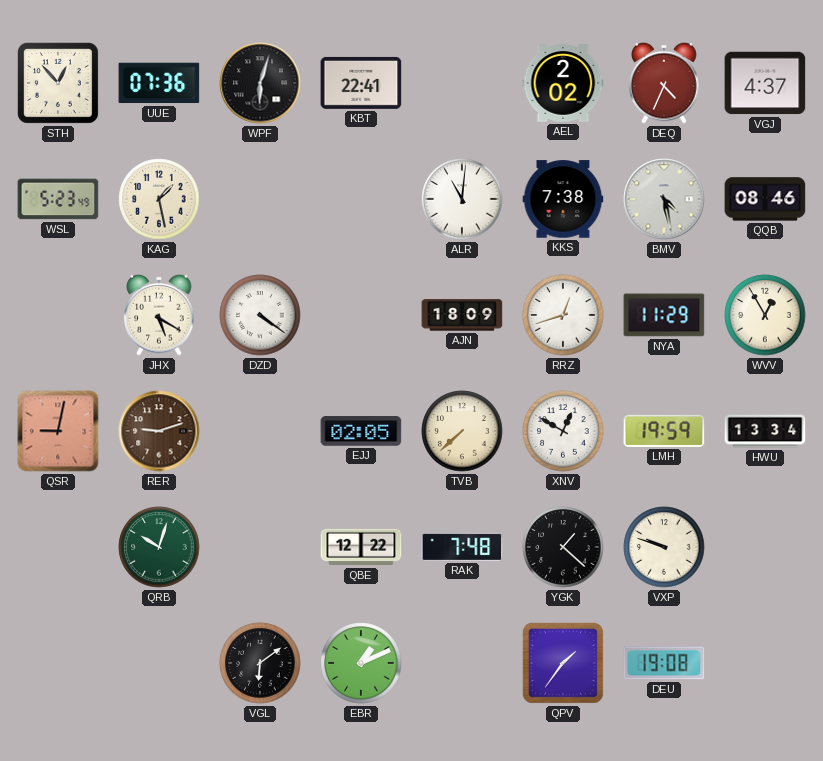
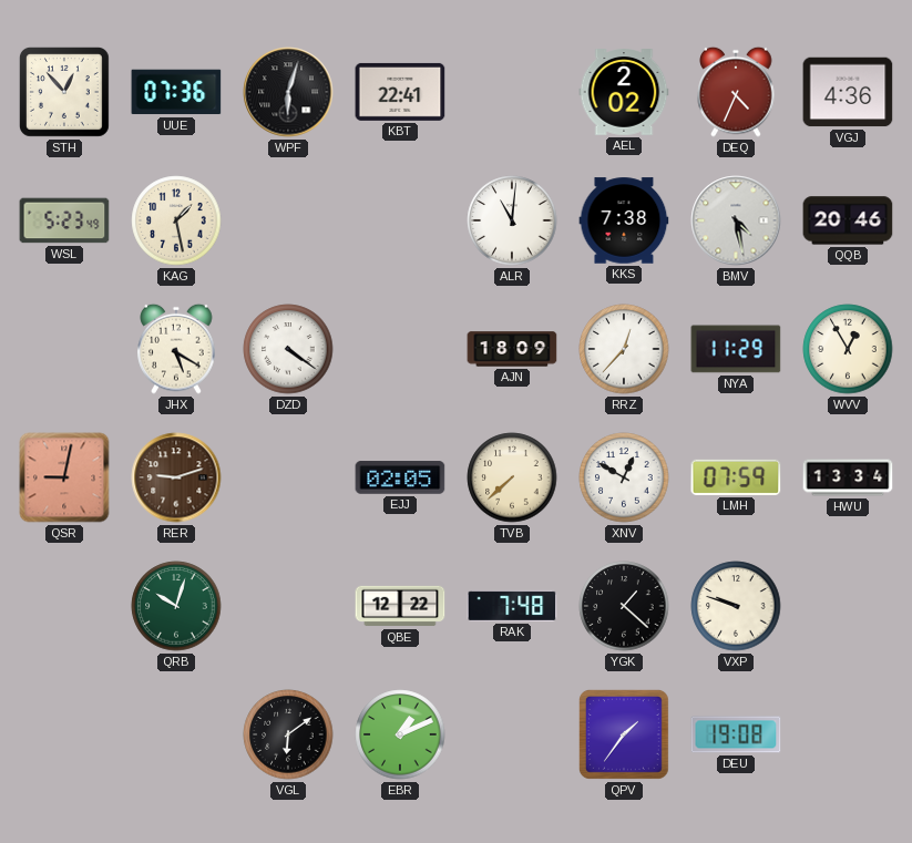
VGJ: 4:37 -> 4:36
QQB: 08:46 -> 20:46
RRZ: 12:42 -> 12:37
LMH: 19:59 -> 07:59
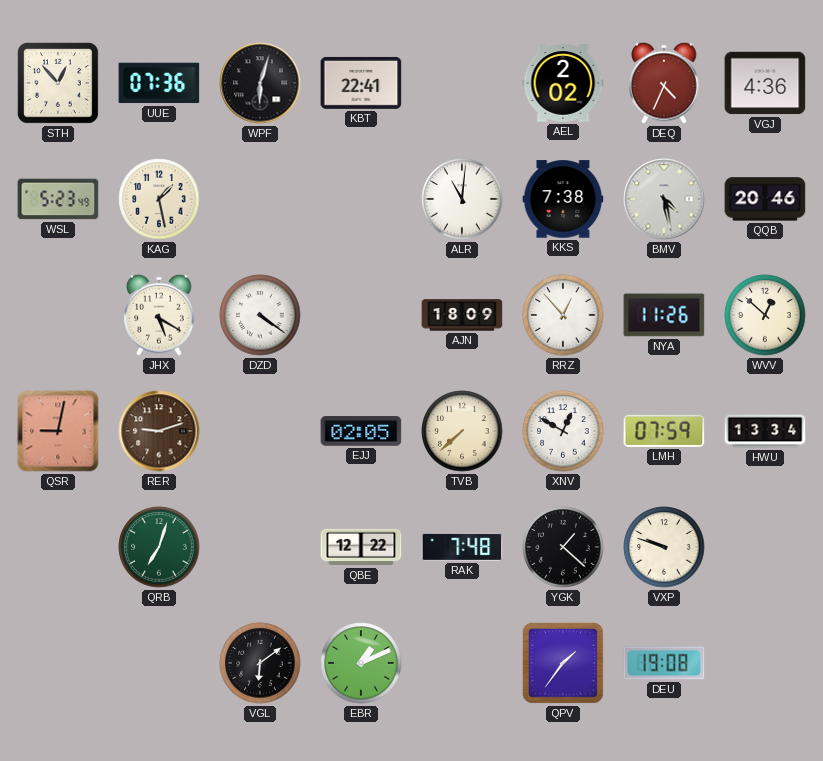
RRZ: 12:37 -> 12:53
NYA: 11:29 -> 11:26
WVV: 12:55 -> 12:52
QRB: 10:03 -> 7:03
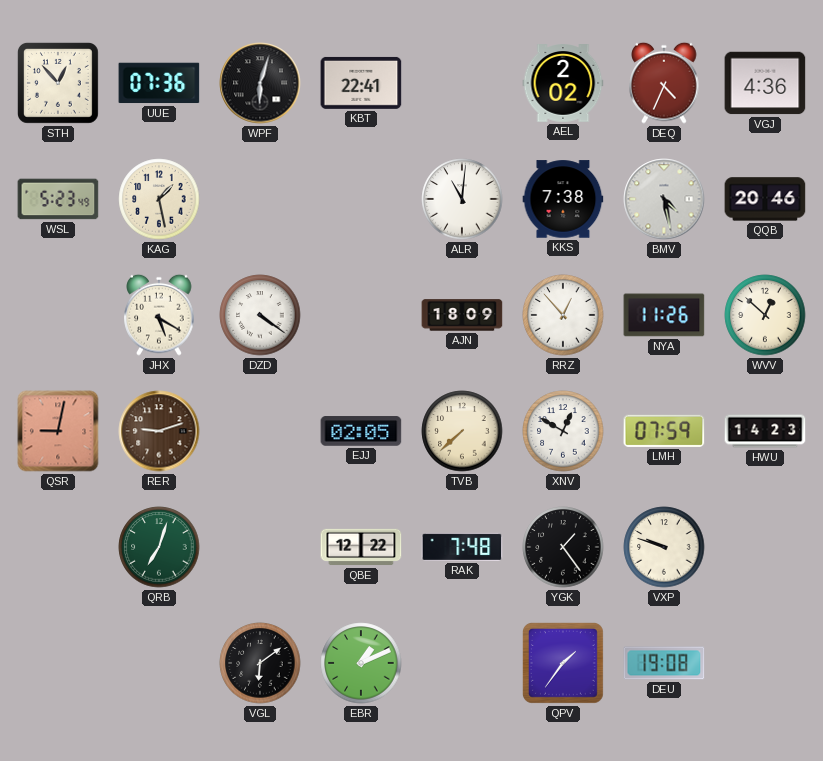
HWU: 13:34 -> 14:23
YGK: 1:22 -> 1:24
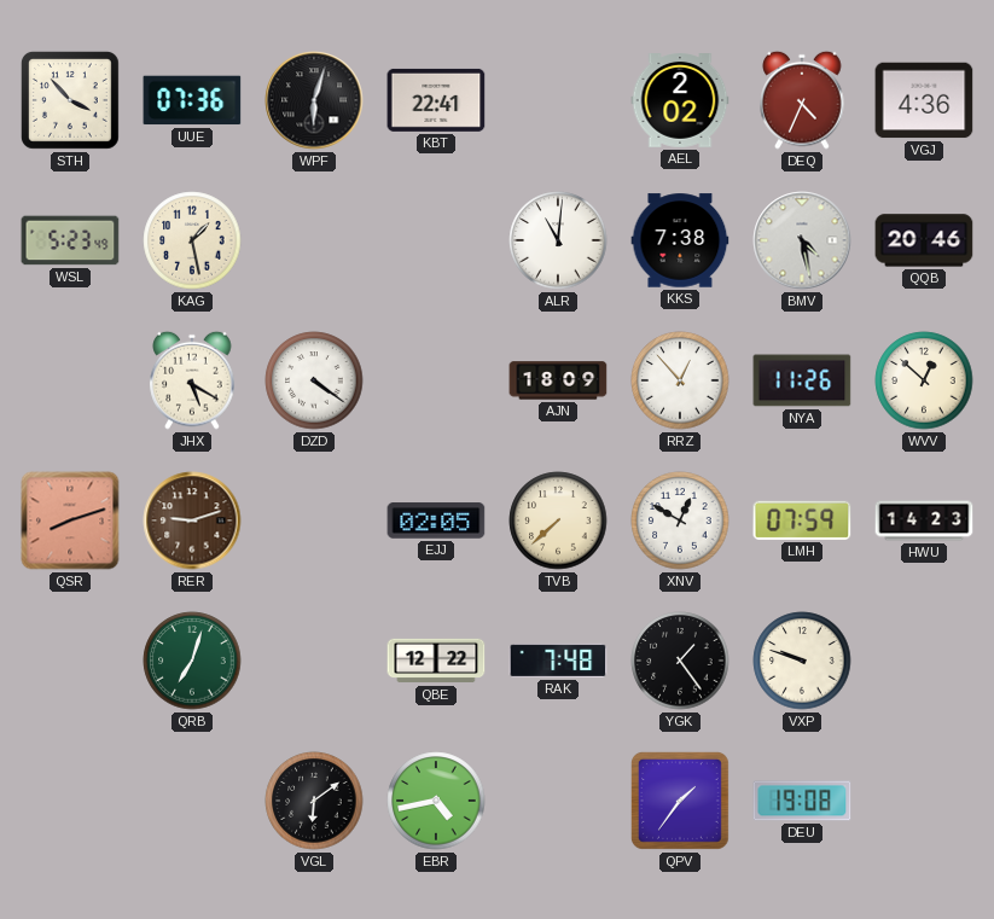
STH: 12:53 -> 3:53
QSR: 9:02 -> 8:12
EBR: 1:11 -> 4:43
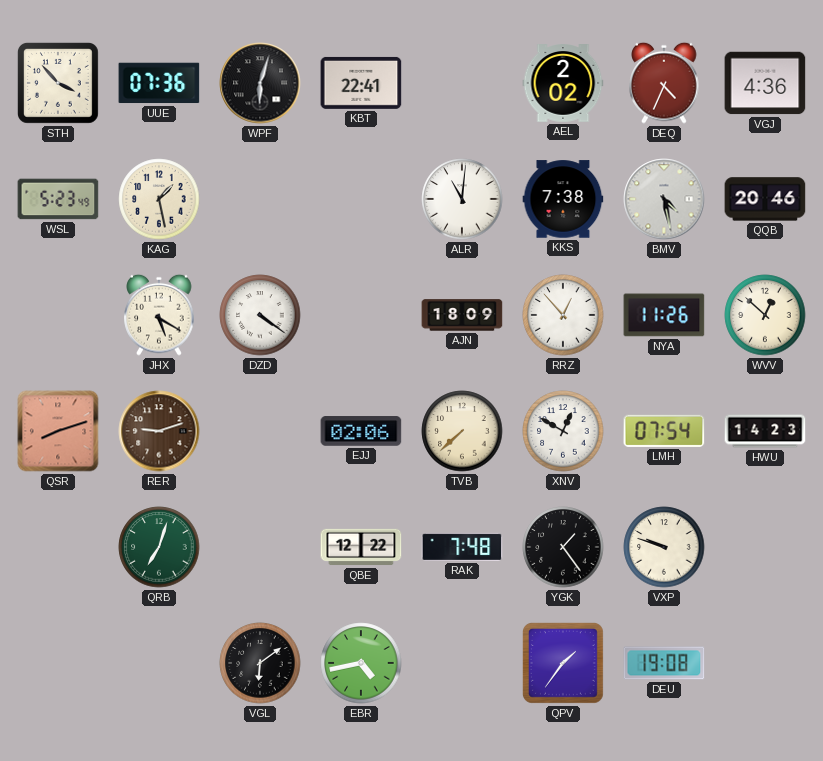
EJJ: 02:05 -> 02:06
LMH: 07:59 -> 07:54
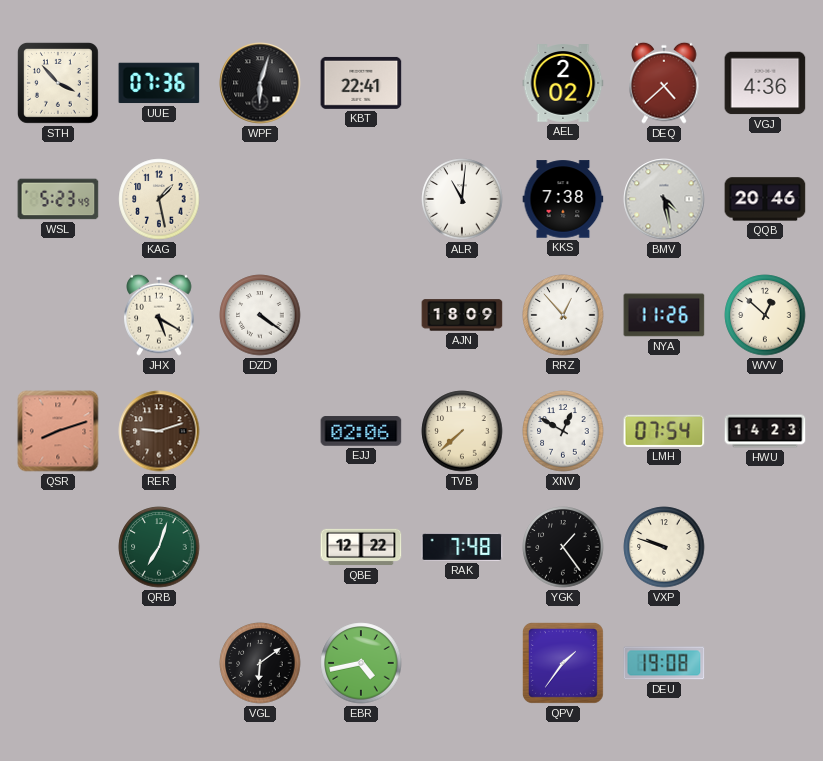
DEQ: 4:34 -> 4:38
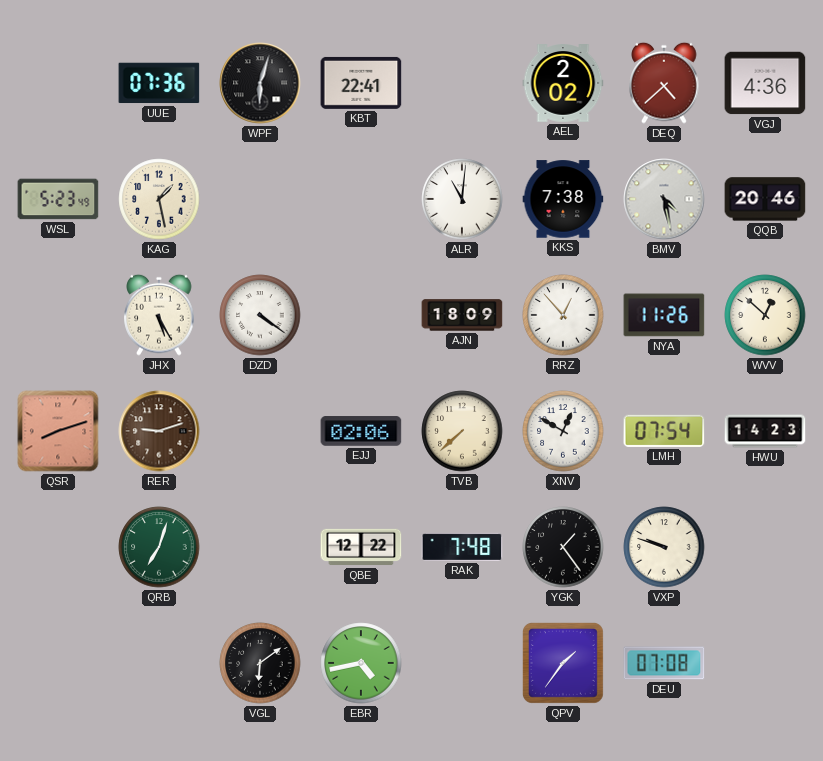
STH: 3:53 -> none
JHX: 5:20 -> 5:25
DEU: 19:08 -> 07:08
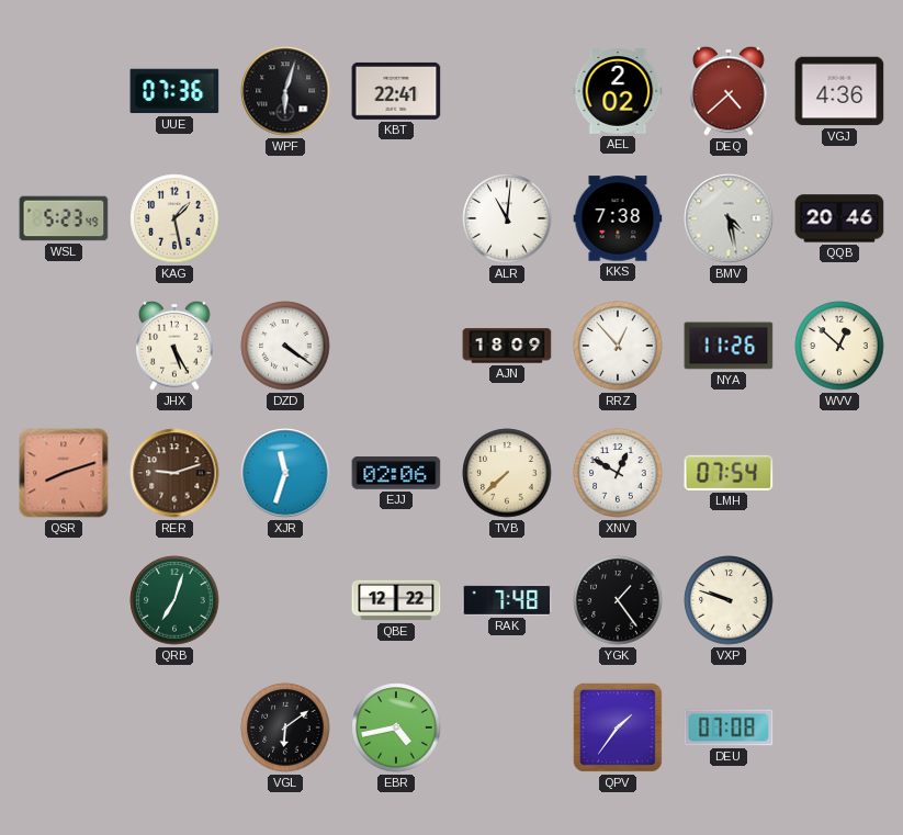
XJR: none -> 11:33
HWU: 14:23 -> none
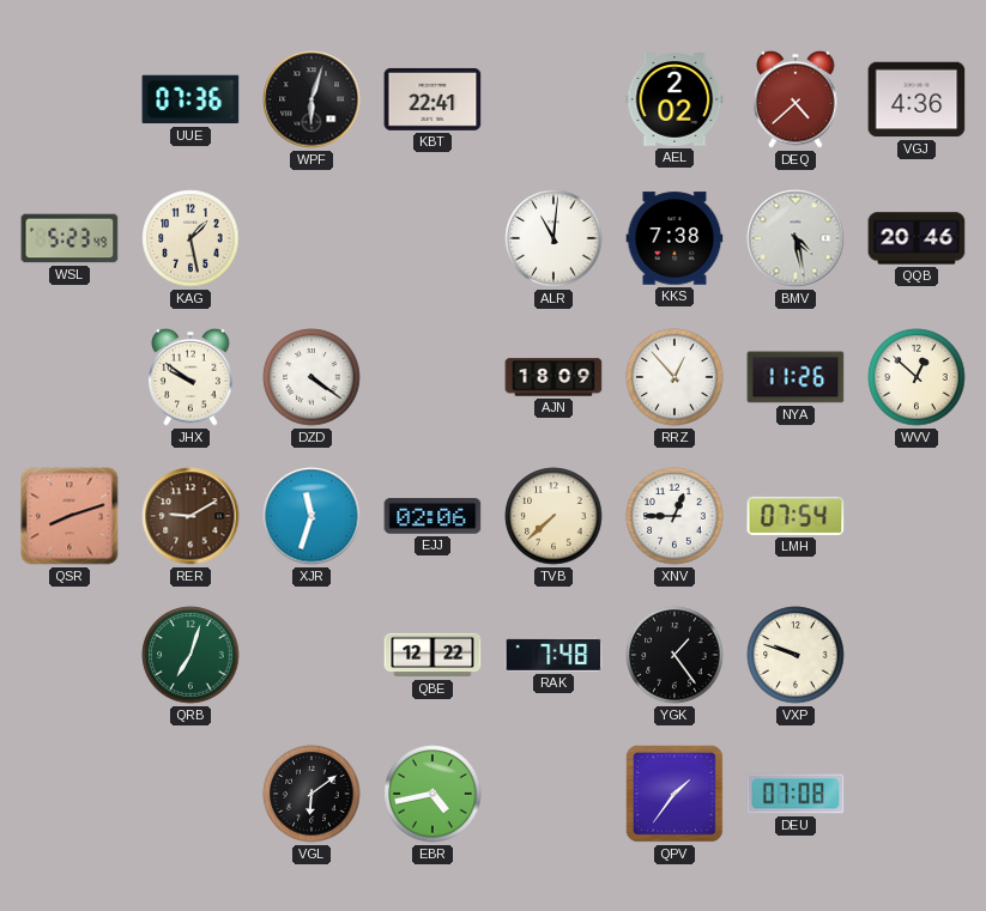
JHX: 5:25 -> 9:51
RER: 9:12 -> 9:10
XNV: 12:50 -> 12:45
